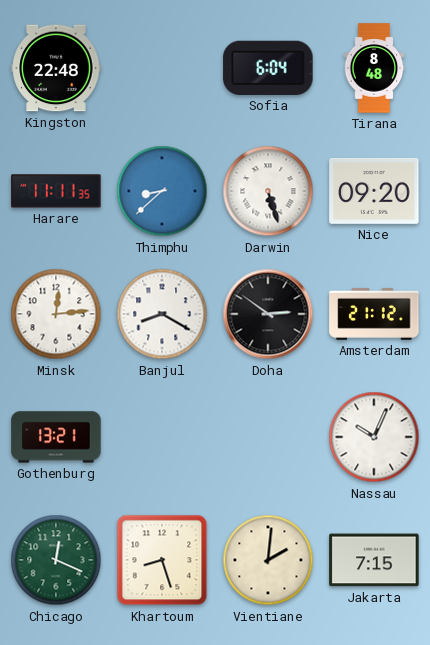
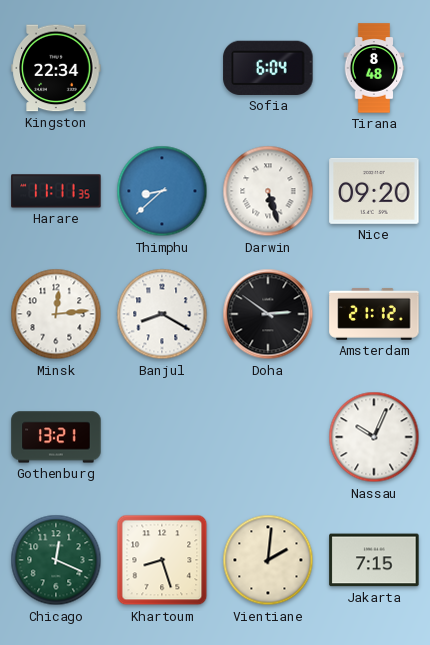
Kingston: 22:48 -> 22:34
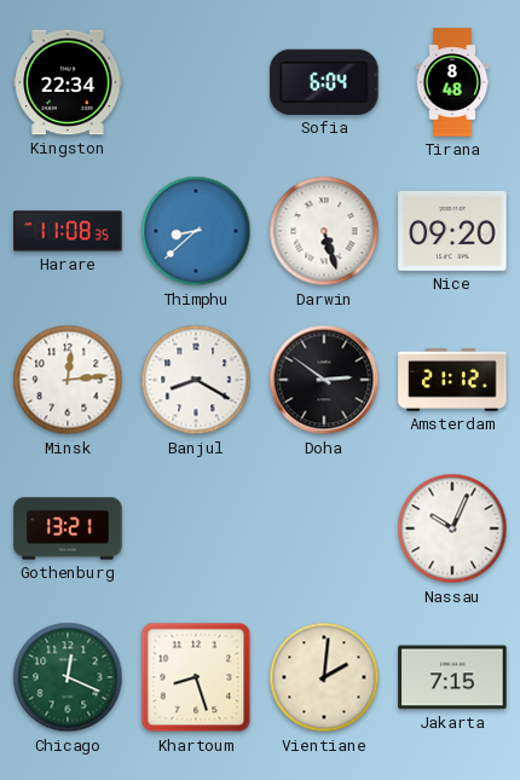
Harare: 11:11 -> 11:08
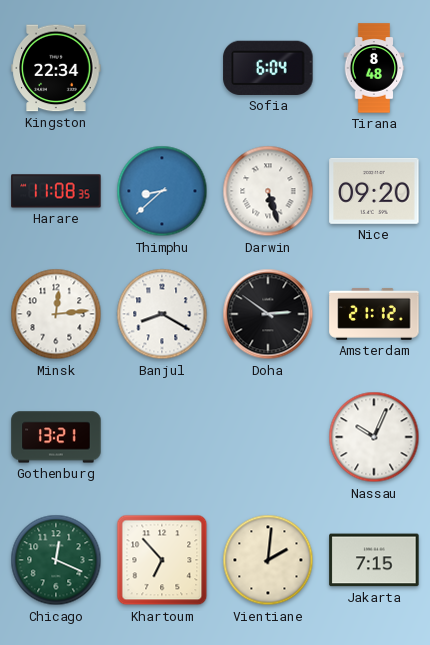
Khartoum: 8:27 -> 6:53
